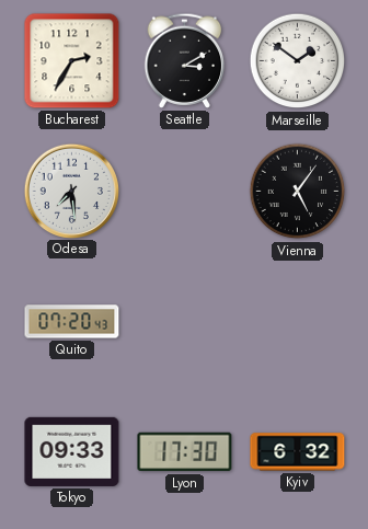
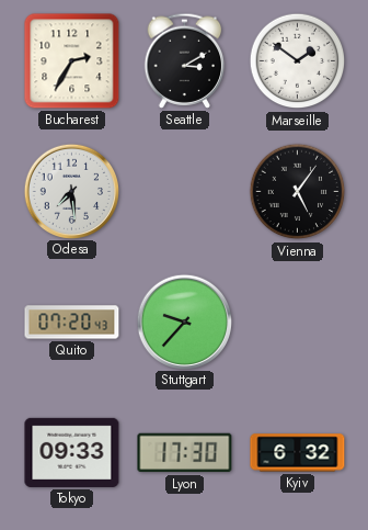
Stuttgart: none -> 9:37
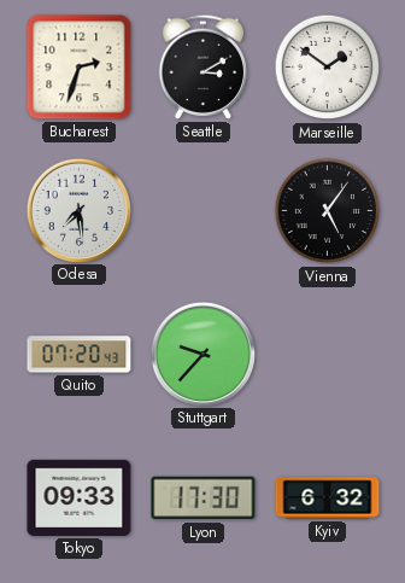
Bucharest: 2:35 -> 2:33
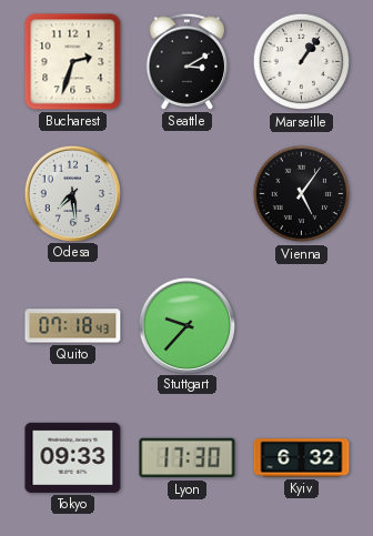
Marseille: 1:51 -> 1:06
Quito: 07:20 -> 07:18
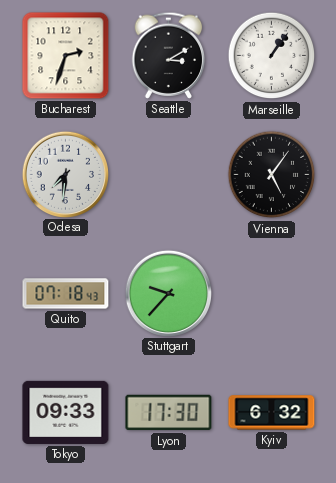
Odesa: 7:29 -> 7:31
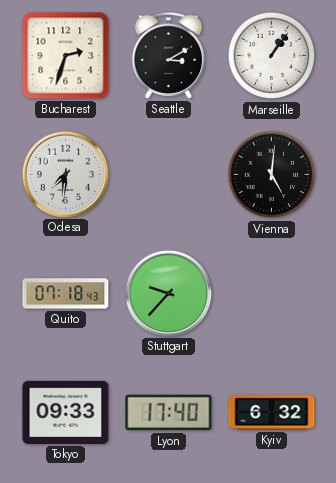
Vienna: 5:06 -> 5:01
Lyon: 17:30 -> 17:40
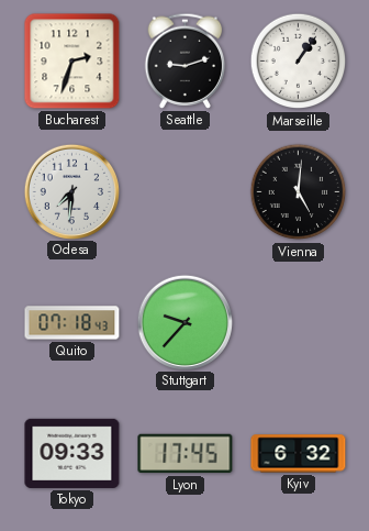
Seattle: 3:10 -> 9:12
Lyon: 17:40 -> 17:45
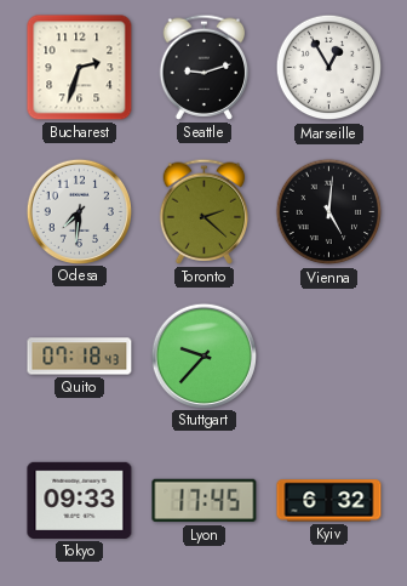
Marseille: 1:06 -> 12:55
Toronto: none -> 2:22
